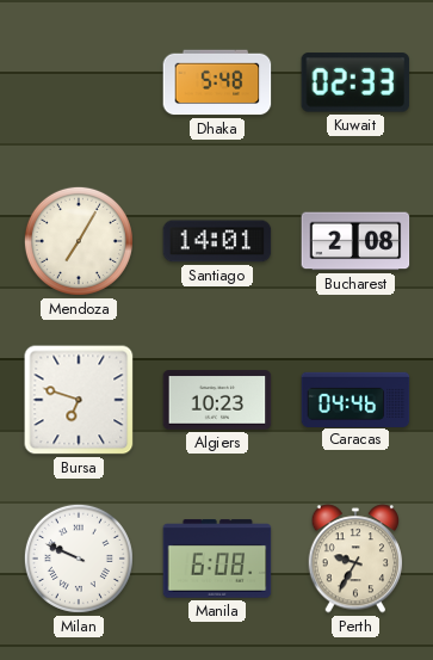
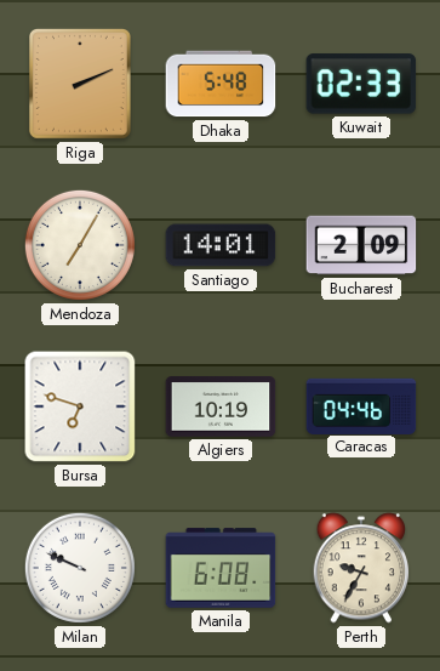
Riga: none -> 2:11
Bucharest: 2:08 -> 2:09
Algiers: 10:23 -> 10:19
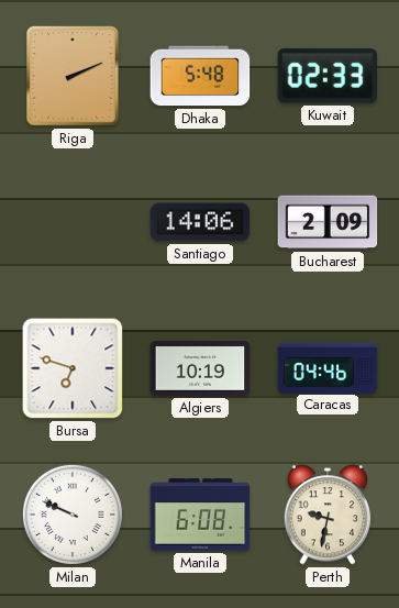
Mendoza: 7:05 -> none
Santiago: 14:01 -> 14:06
Perth: 9:35 -> 9:32
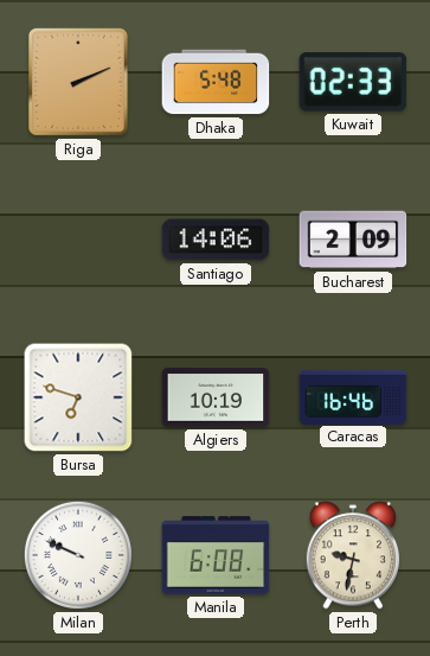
Caracas: 04:46 -> 16:46
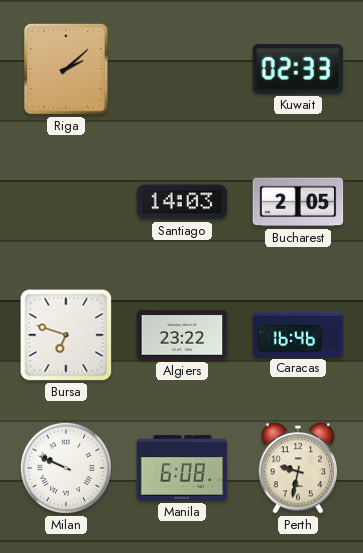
Riga: 2:11 -> 2:08
Dhaka: 5:48 -> none
Santiago: 14:06 -> 14:03
Bucharest: 2:09 -> 2:05
Algiers: 10:19 -> 23:22
